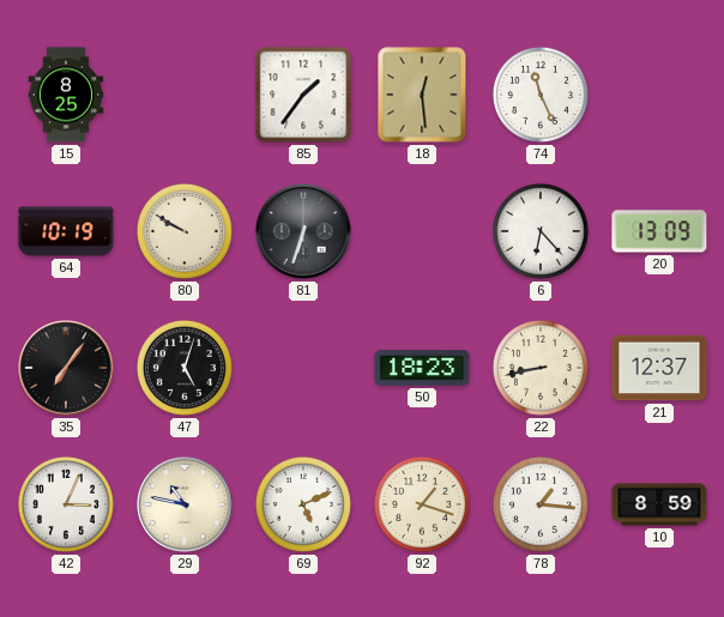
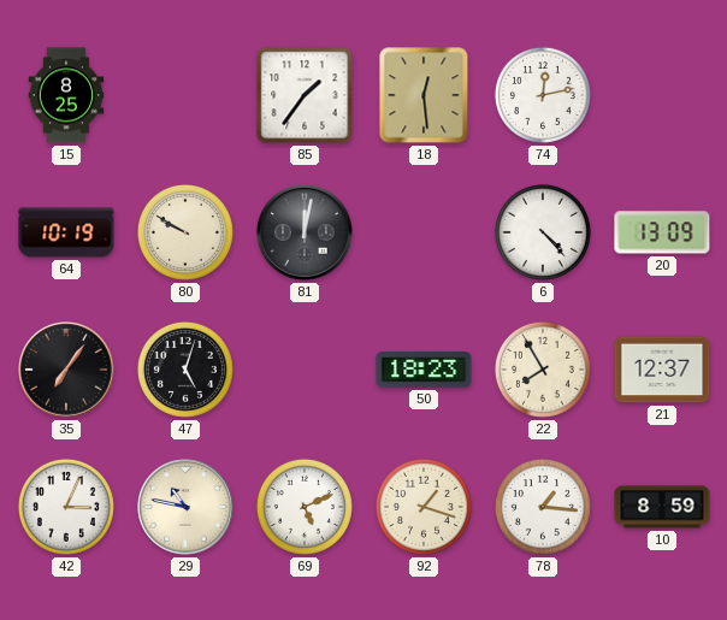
74: 11:26 -> 12:13
81: 6:33 -> 12:02
6: 6:23 -> 4:23
22: 8:43 -> 7:55
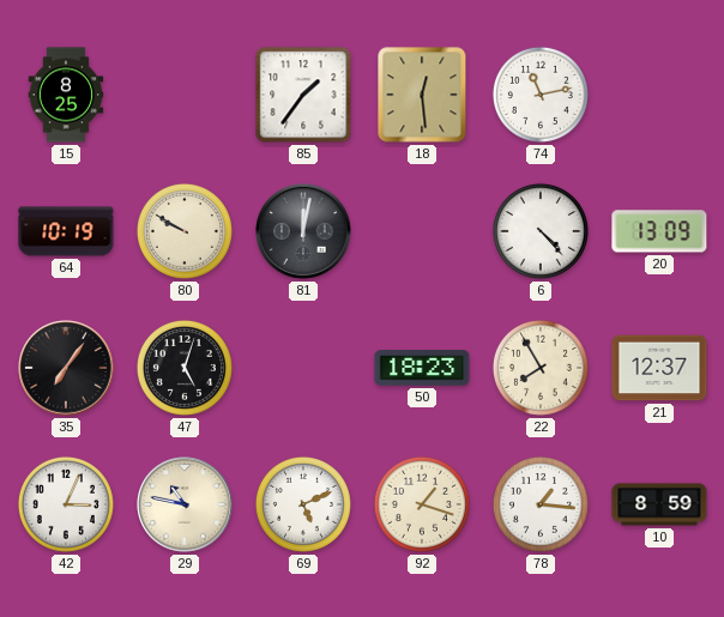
74: 12:13 -> 11:13
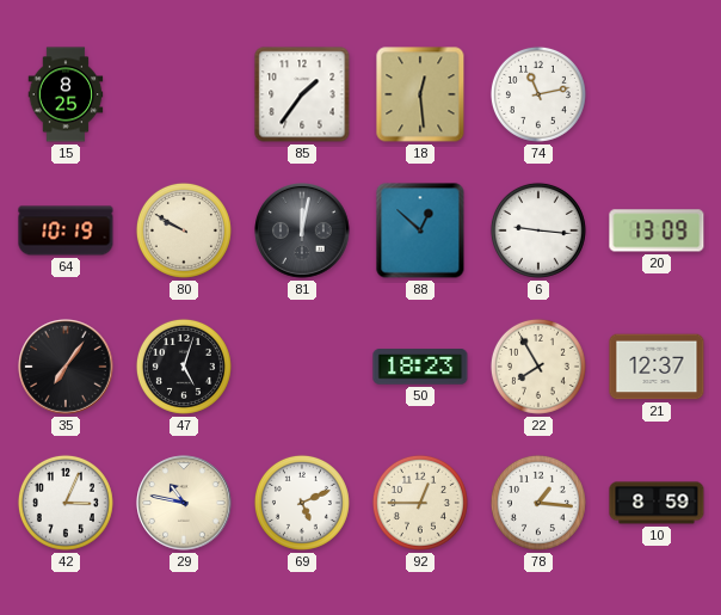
88: none -> 12:52
6: 4:23 -> 9:16
92: 1:18 -> 12:45
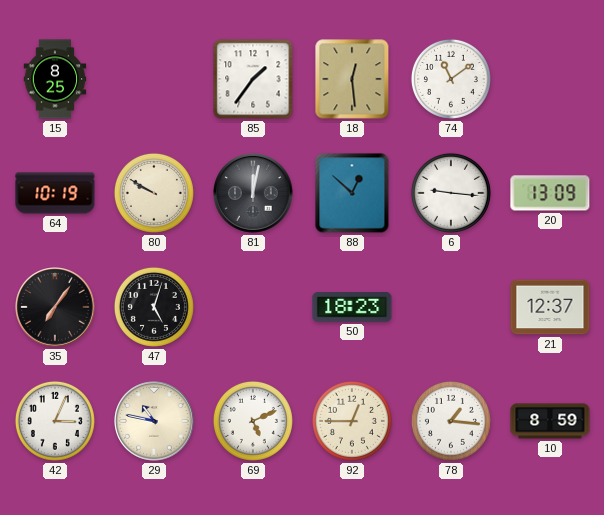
74: 11:13 -> 11:09
22: 7:55 -> none
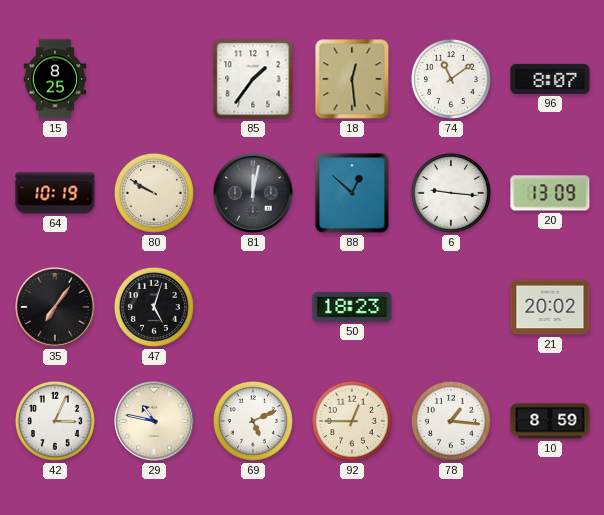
96: none -> 8:07
21: 12:37 -> 20:02
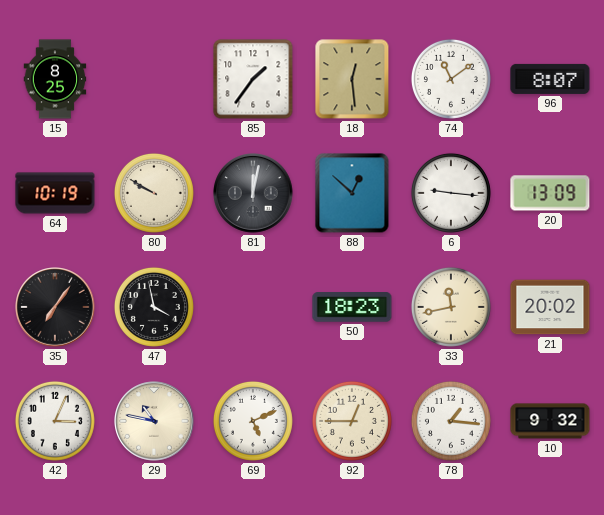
47: 5:03 -> 3:58
33: none -> 11:43
10: 8:59 -> 9:32
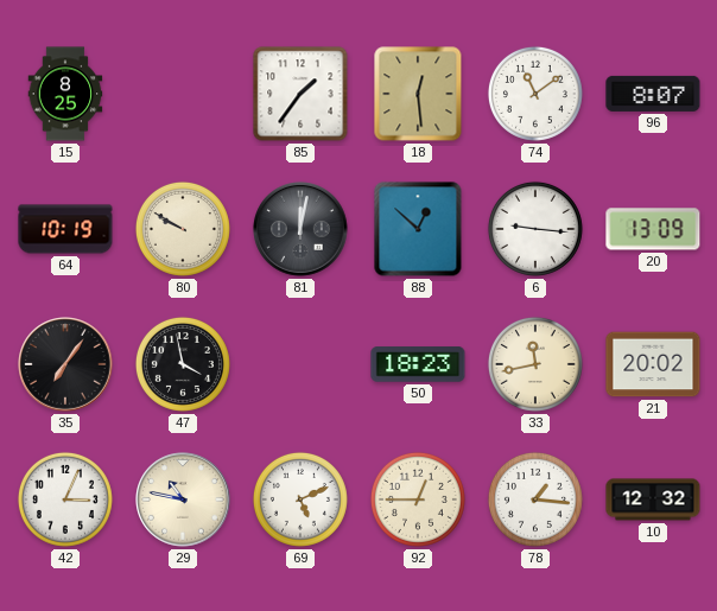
10: 9:32 -> 12:32
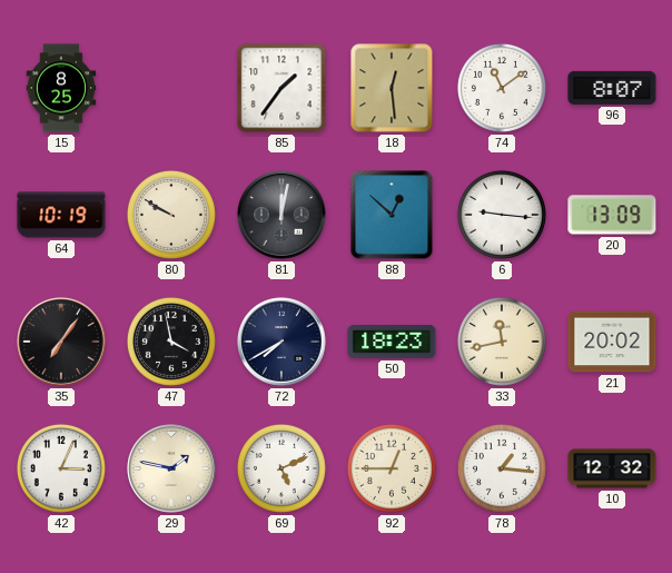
72: none -> 7:40
29: 10:47 -> 1:47
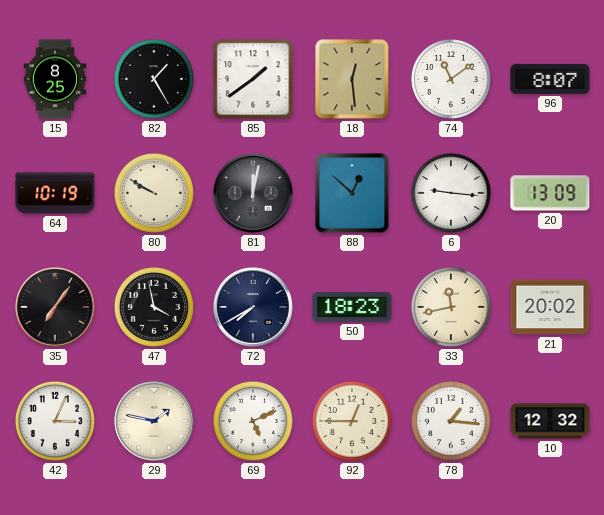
82: none -> 1:25
85: 1:36 -> 1:39
